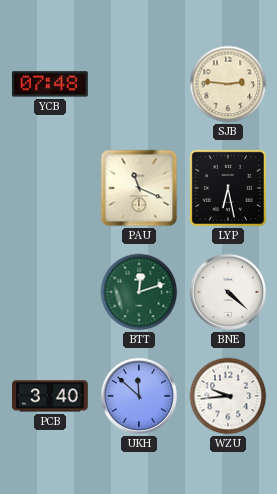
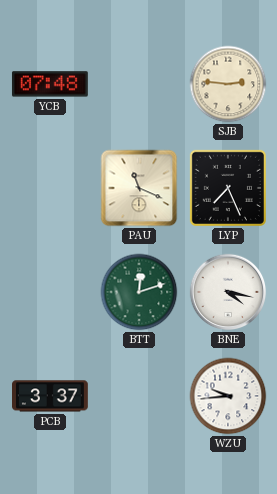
LYP: 6:28 -> 7:26
BNE: 4:22 -> 4:17
PCB: 3:40 -> 3:37
UKH: 11:52 -> none
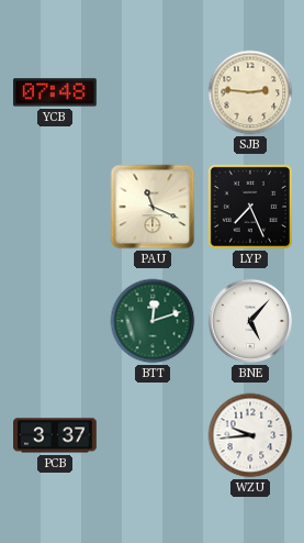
BNE: 4:17 -> 5:07
